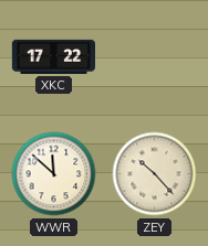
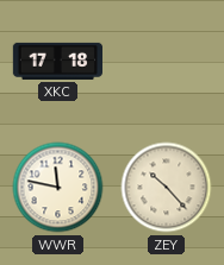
XKC: 17:22 -> 17:18
WWR: 11:52 -> 11:47
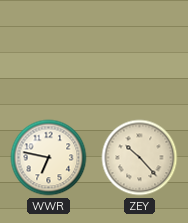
XKC: 17:18 -> none
WWR: 11:47 -> 6:47
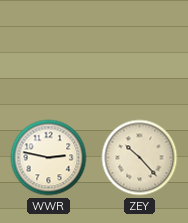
WWR: 6:47 -> 2:47
